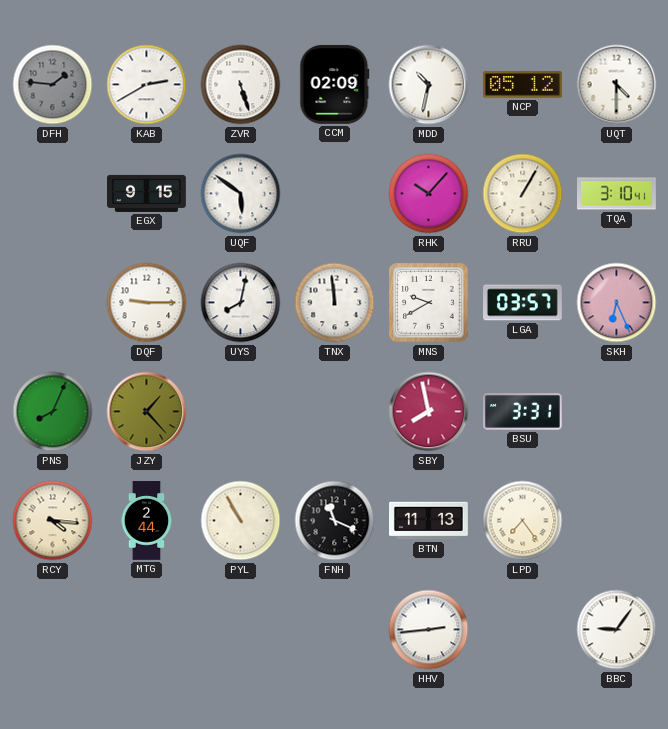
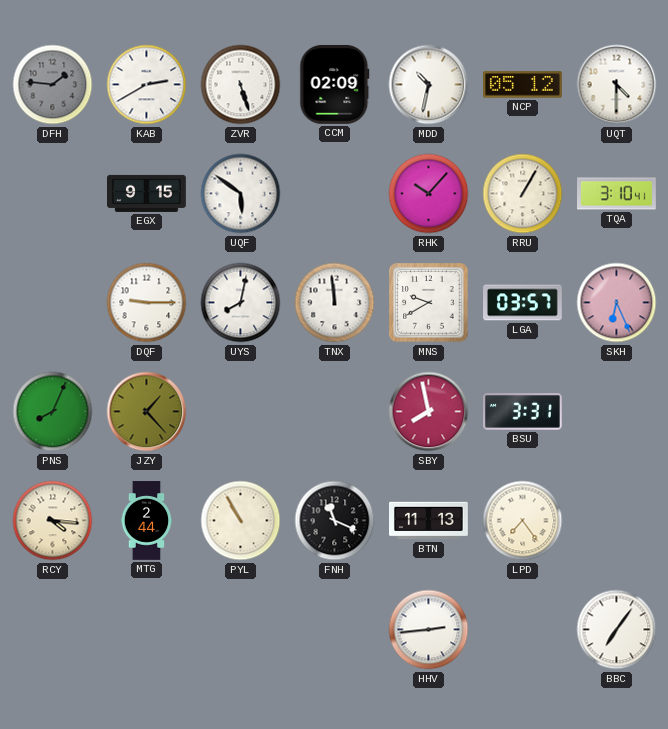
BBC: 9:06 -> 7:06
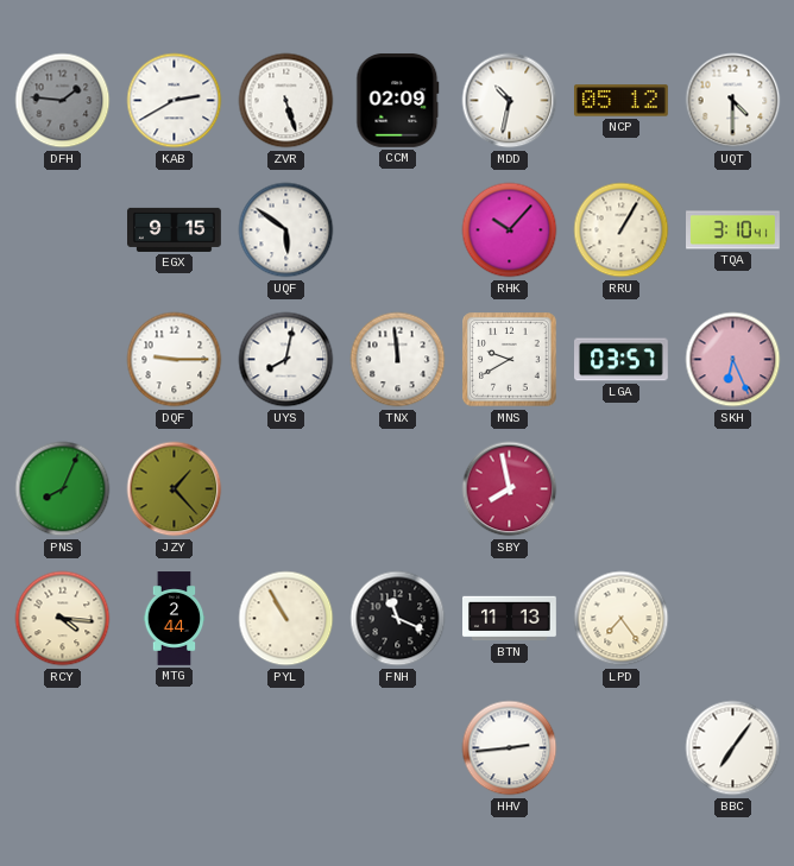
BSU: 3:31 -> none
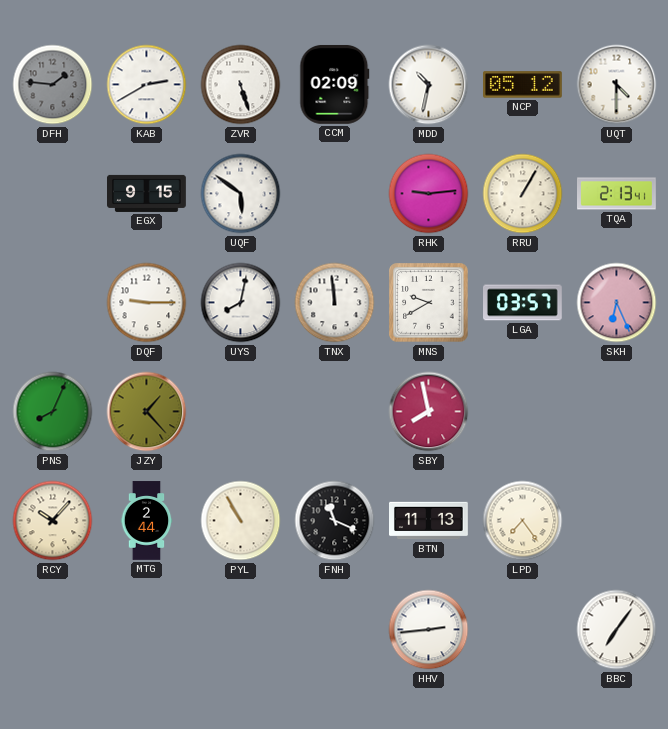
RHK: 10:07 -> 9:14
TQA: 3:10 -> 2:13
RCY: 4:16 -> 10:07
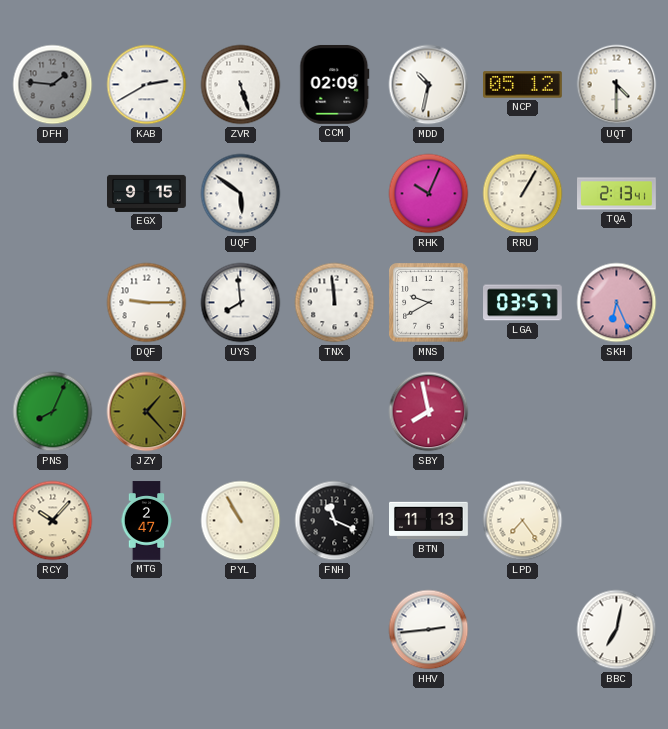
RHK: 9:14 -> 10:04
UYS: 8:02 -> 7:59
MTG: 2:44 -> 2:47
BBC: 7:06 -> 7:02
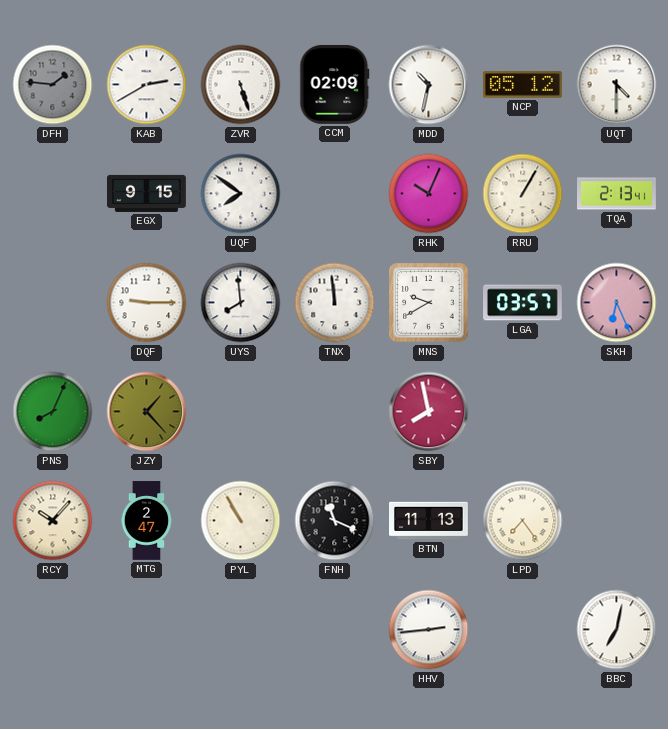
UQF: 5:51 -> 7:51
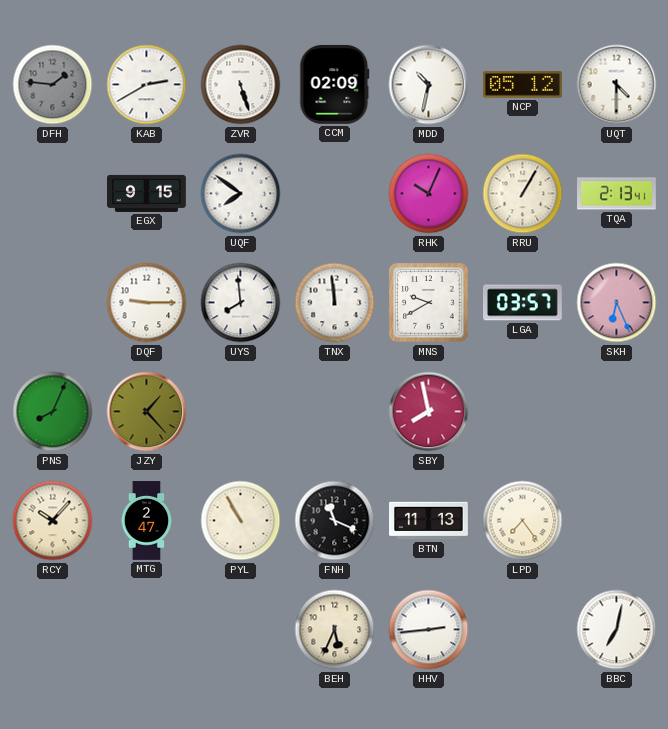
BEH: none -> 5:34
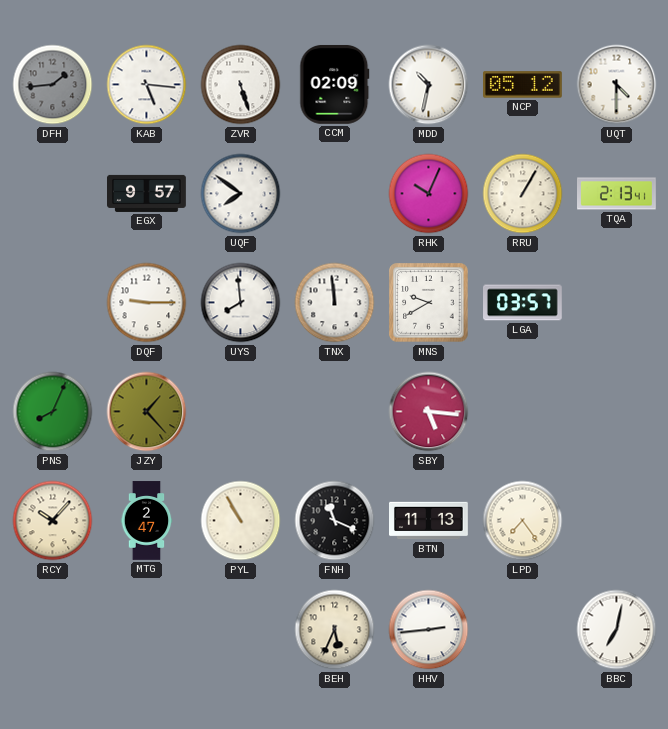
DFH: 1:46 -> 1:44
KAB: 2:40 -> 5:16
EGX: 9:15 -> 9:57
SKH: 6:26 -> none
SBY: 7:58 -> 5:16
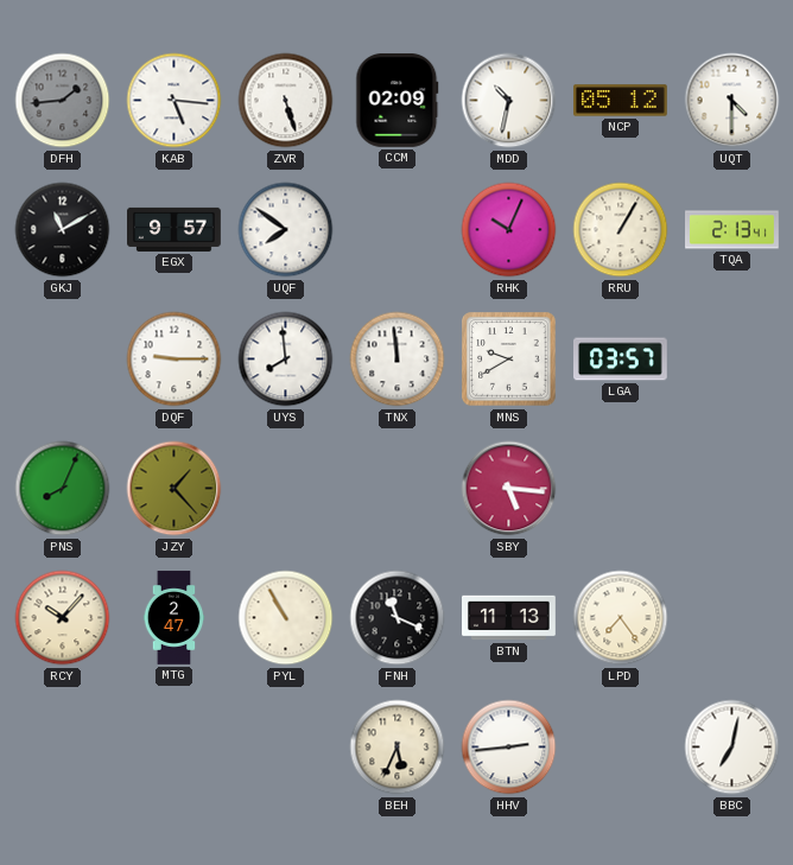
GKJ: none -> 11:10
